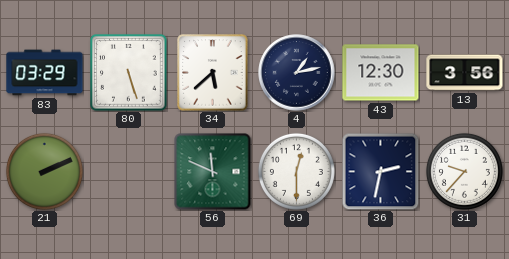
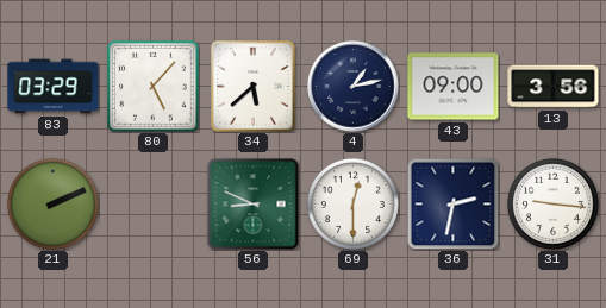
80: 5:27 -> 5:07
43: 12:30 -> 09:00
56: 11:49 -> 8:49
31: 9:37 -> 9:16
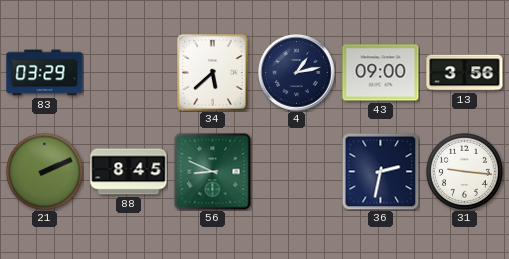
80: 5:07 -> none
88: none -> 8:45
69: 12:30 -> none
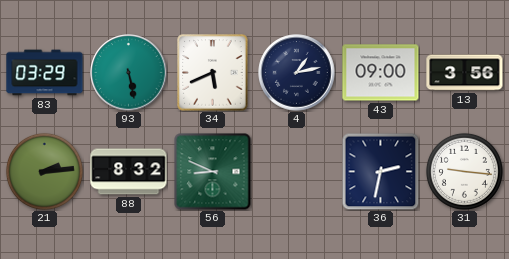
93: none -> 5:28
34: 5:38 -> 5:41
21: 2:11 -> 2:14
88: 8:45 -> 8:32
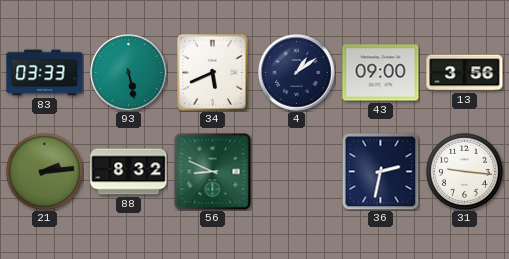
83: 03:29 -> 03:33
4: 1:13 -> 1:09
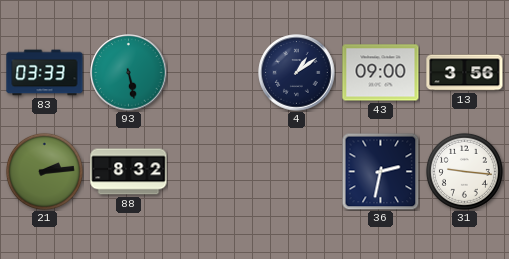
34: 5:41 -> none
56: 8:49 -> none
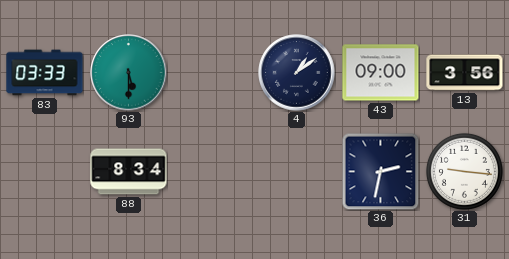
93: 5:28 -> 5:30
21: 2:14 -> none
88: 8:32 -> 8:34
